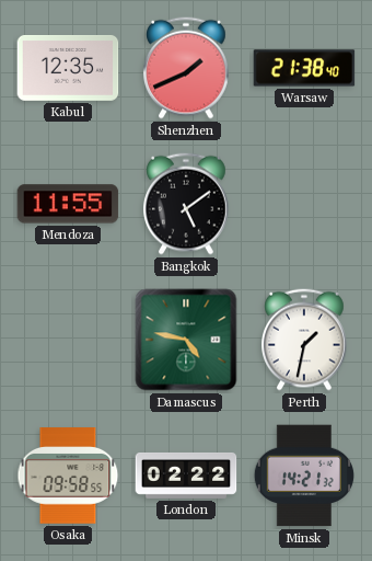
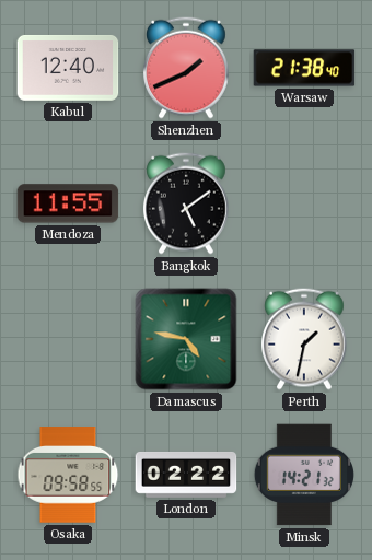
Kabul: 12:35 -> 12:40
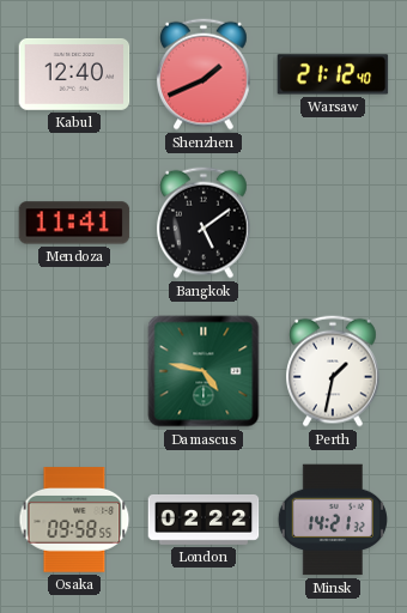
Warsaw: 21:38 -> 21:12
Mendoza: 11:55 -> 11:41
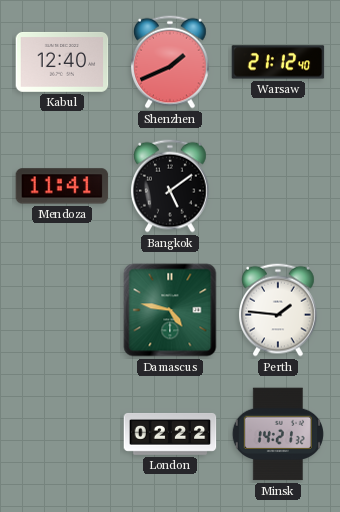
Perth: 1:32 -> 1:46
Osaka: 09:58 -> none
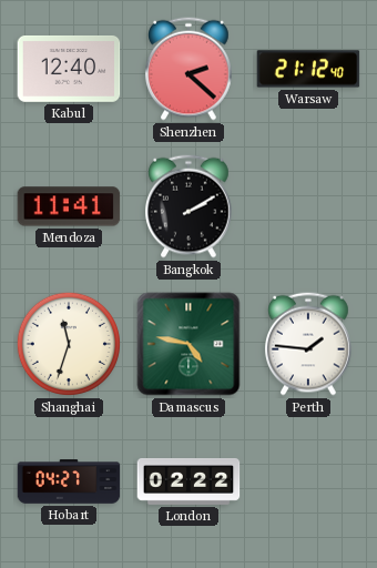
Shenzhen: 1:41 -> 2:22
Bangkok: 5:09 -> 2:10
Shanghai: none -> 11:33
Hobart: none -> 04:27
Minsk: 14:21 -> none
